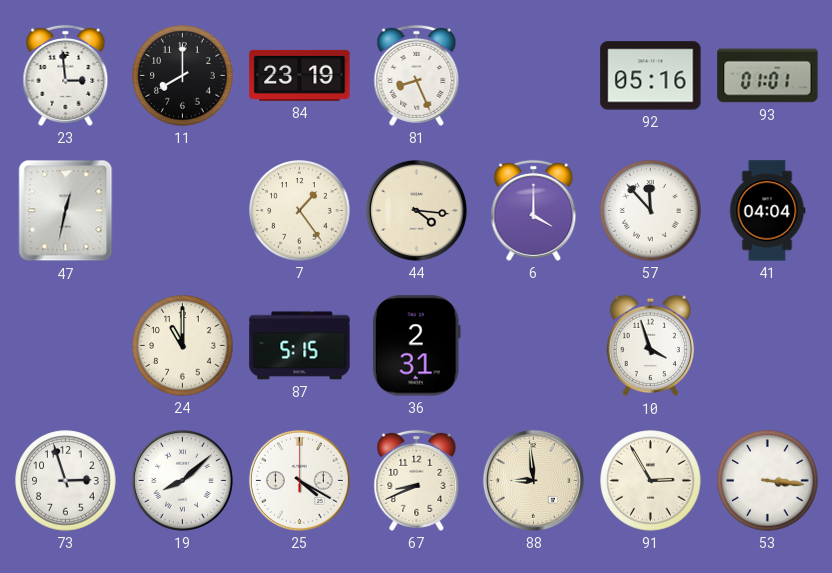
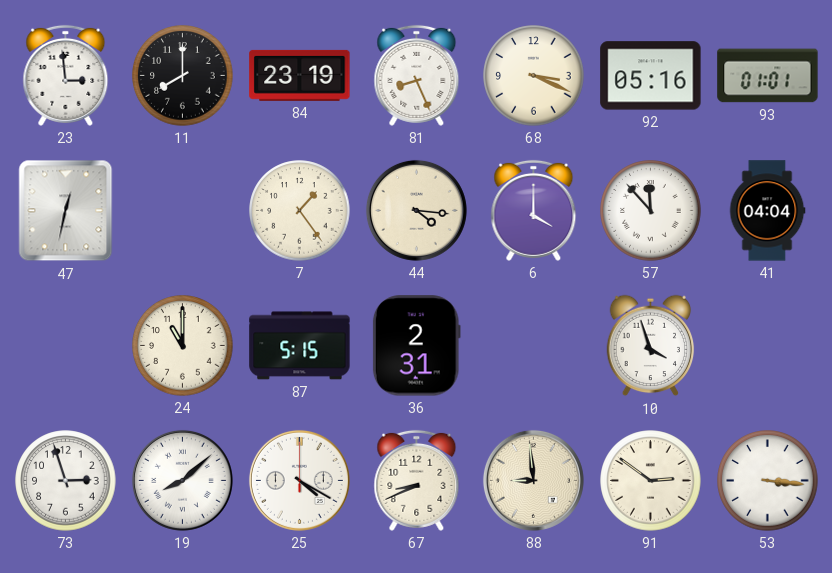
68: none -> 3:19
91: 2:55 -> 2:51
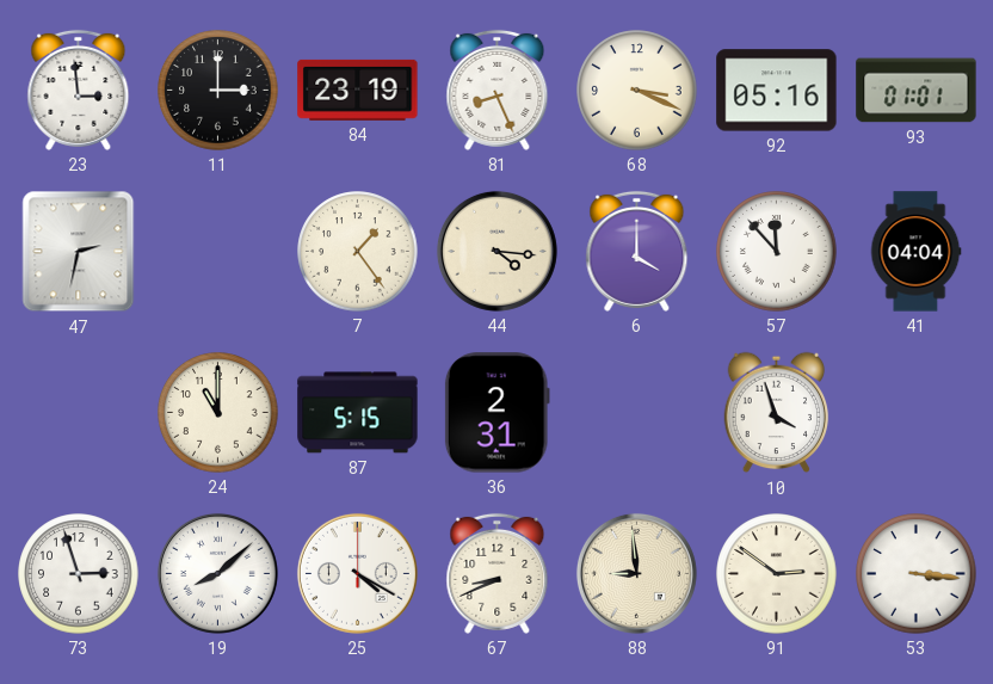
11: 8:00 -> 3:00
47: 12:32 -> 2:32
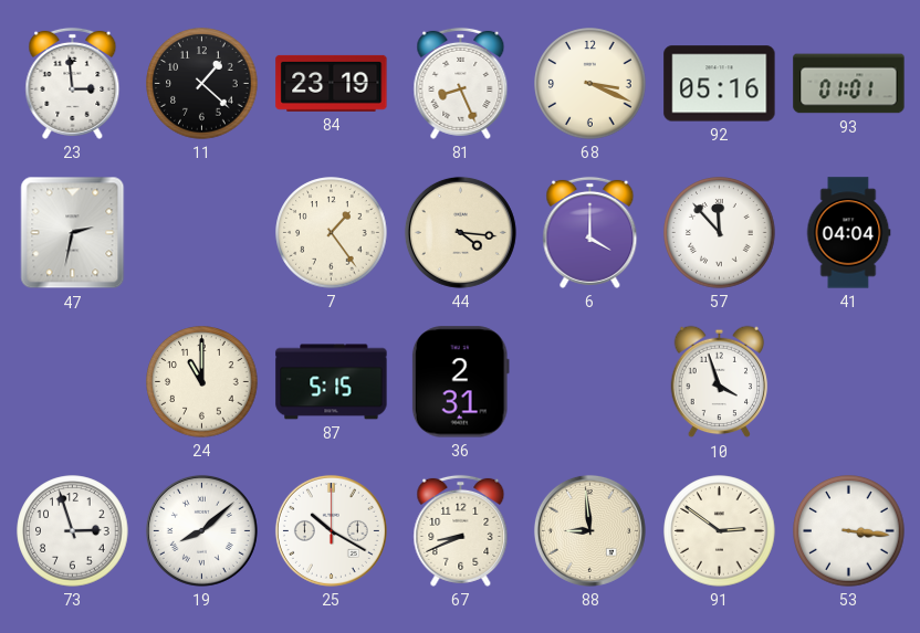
11: 3:00 -> 1:22
25: 4:20 -> 10:20
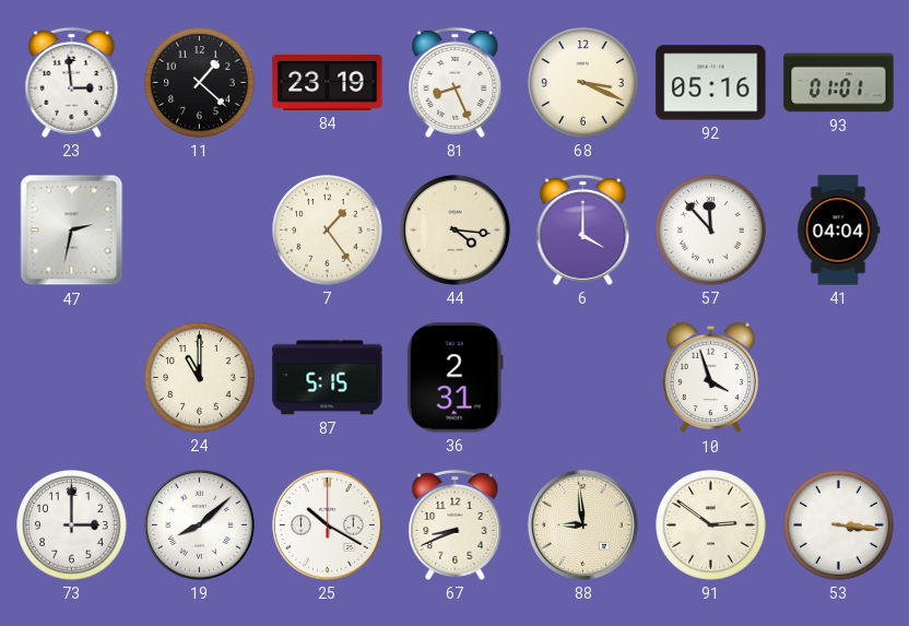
73: 2:57 -> 3:00
